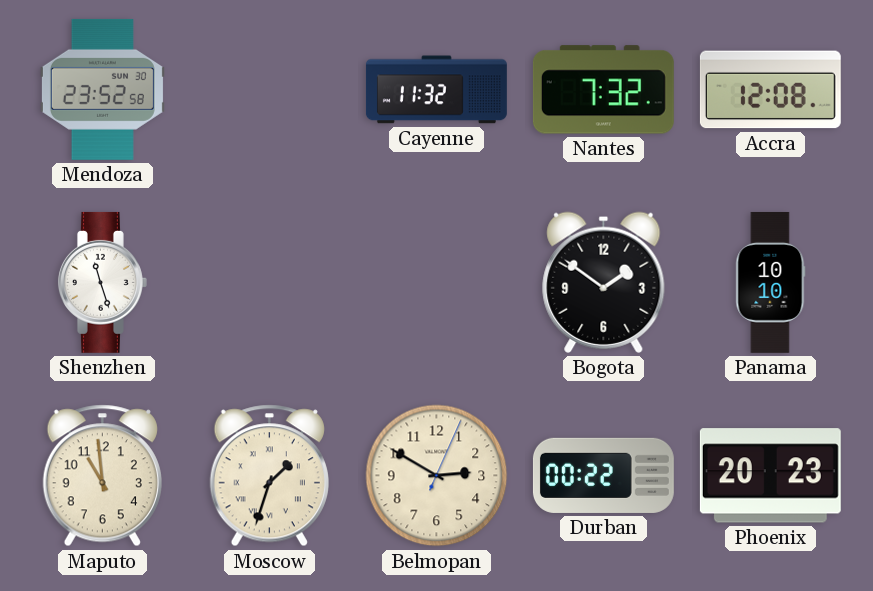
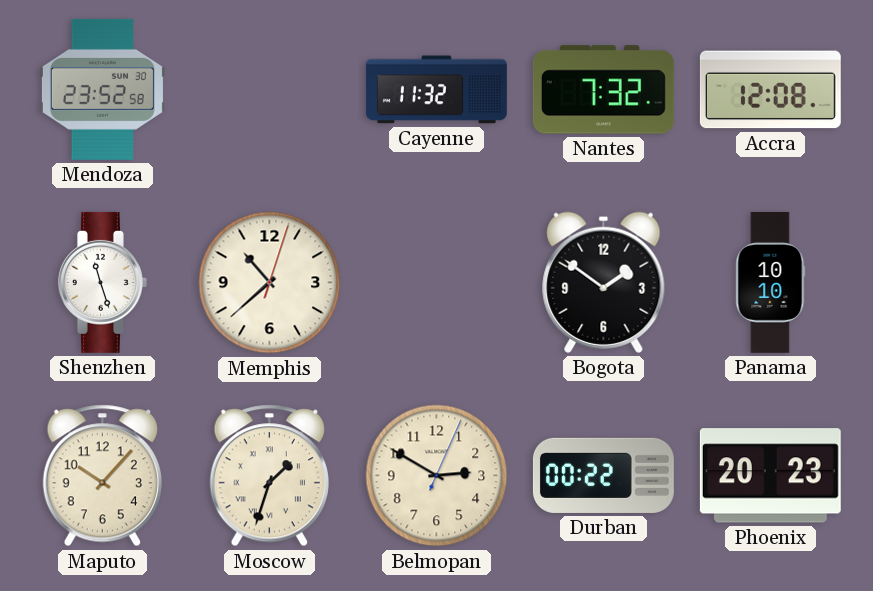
Memphis: none -> 10:38
Maputo: 10:59 -> 10:07
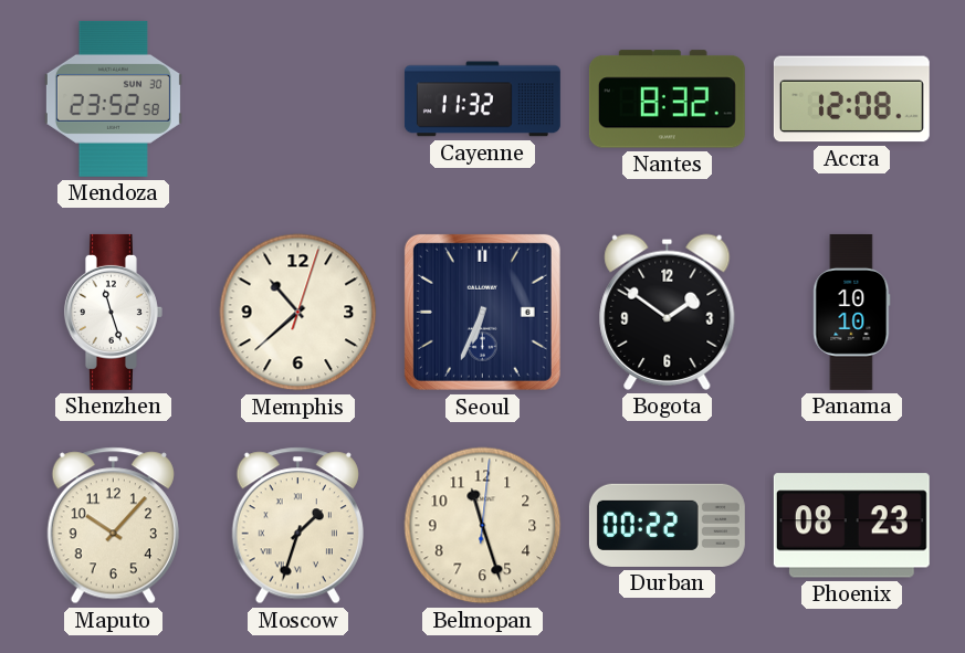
Nantes: 7:32 -> 8:32
Seoul: none -> 6:34
Belmopan: 2:50 -> 11:27
Phoenix: 20:23 -> 08:23
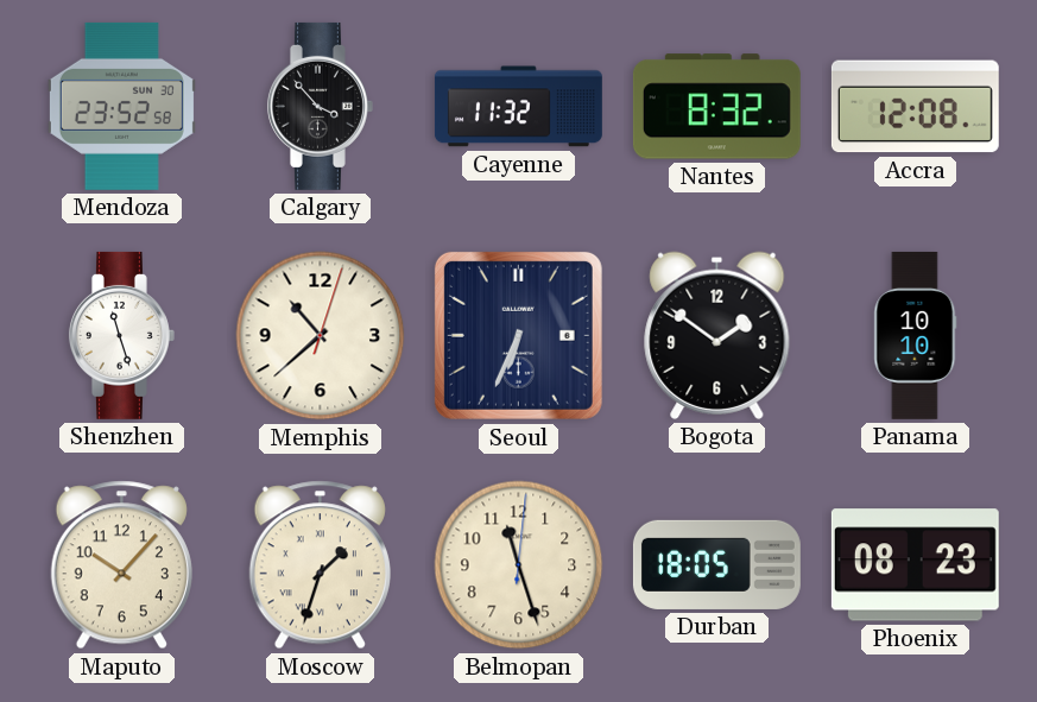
Calgary: none -> 3:53
Durban: 00:22 -> 18:05
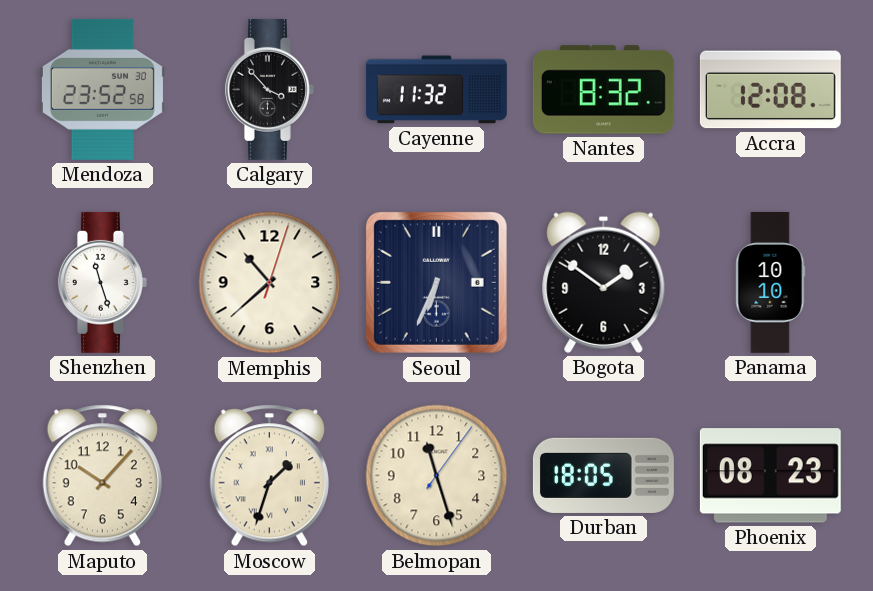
Belmopan: 11:27:01 -> 11:27:06
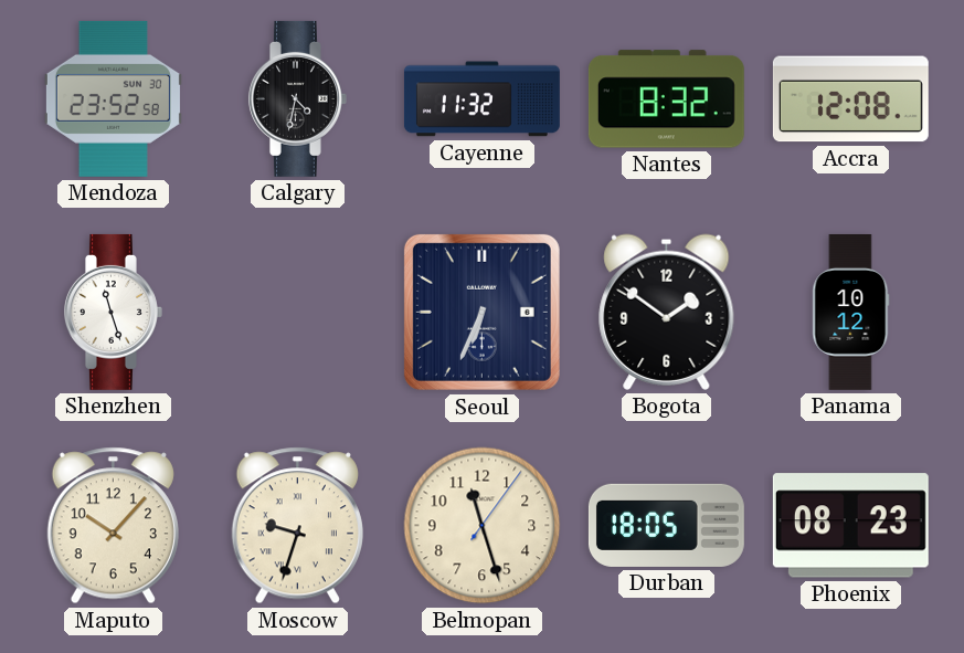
Calgary: 3:53 -> 4:32
Memphis: 10:38 -> none
Panama: 10:10 -> 10:12
Moscow: 1:33 -> 9:33
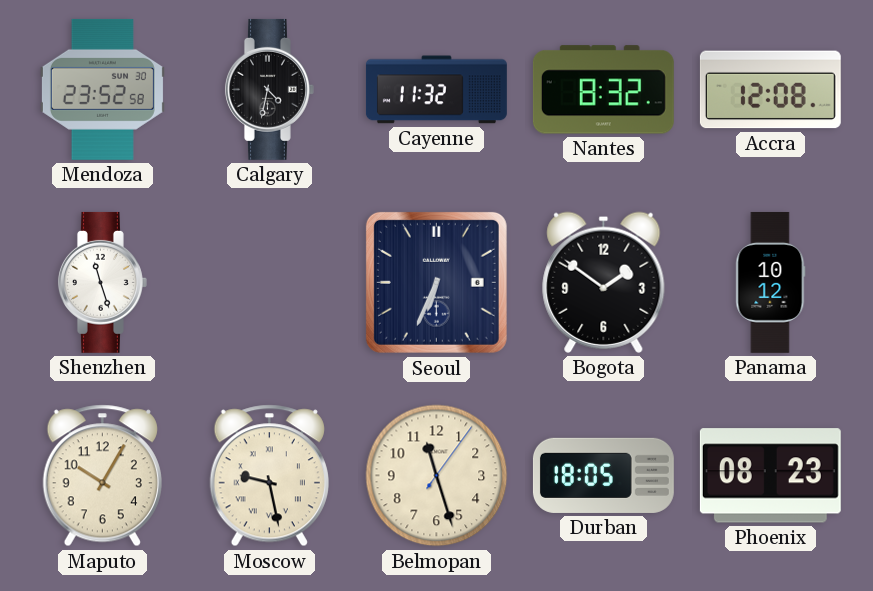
Maputo: 10:07 -> 10:05
Moscow: 9:33 -> 9:28
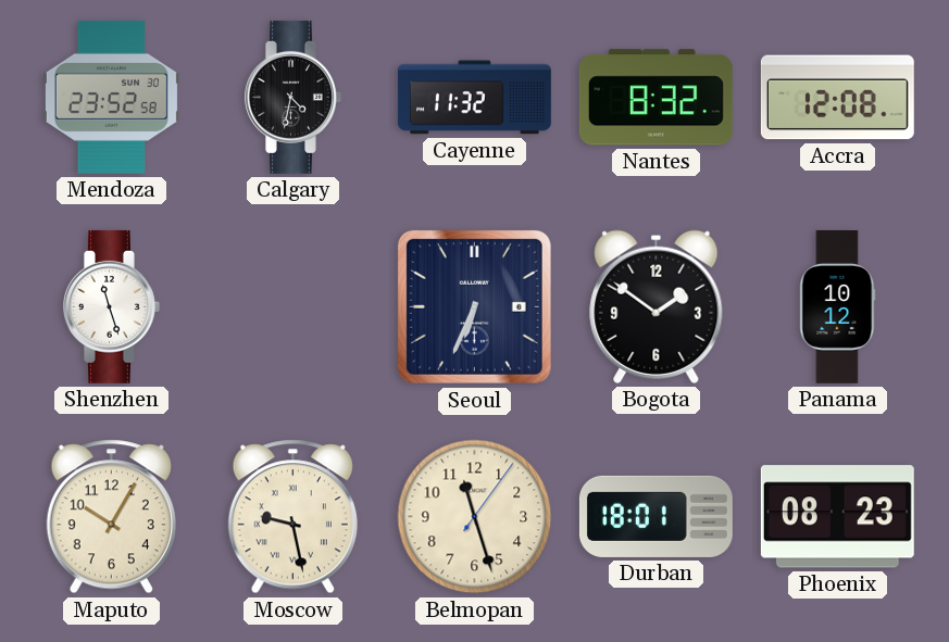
Durban: 18:05 -> 18:01
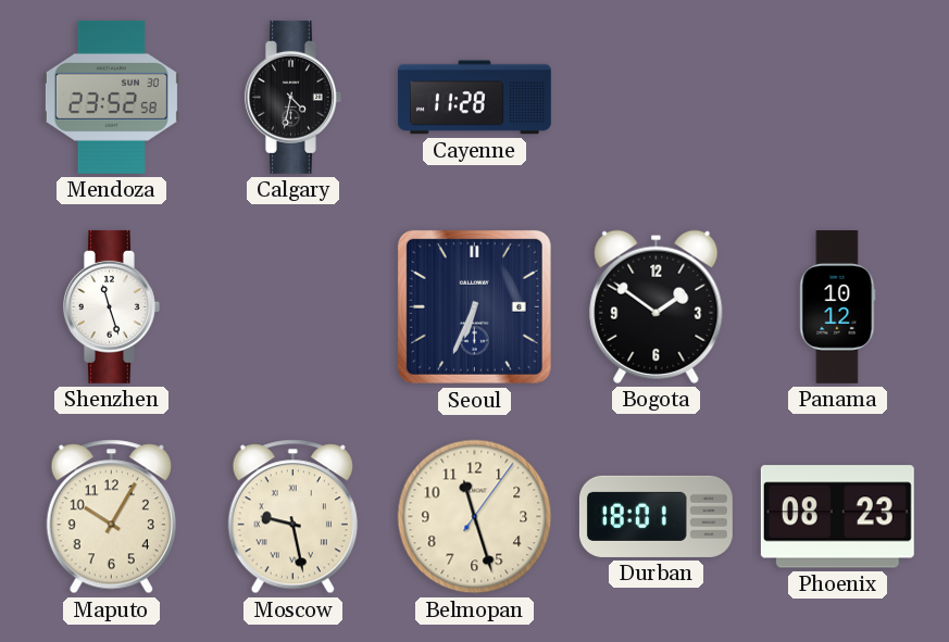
Cayenne: 11:32 -> 11:28
Nantes: 8:32 -> none
Accra: 12:08 -> none
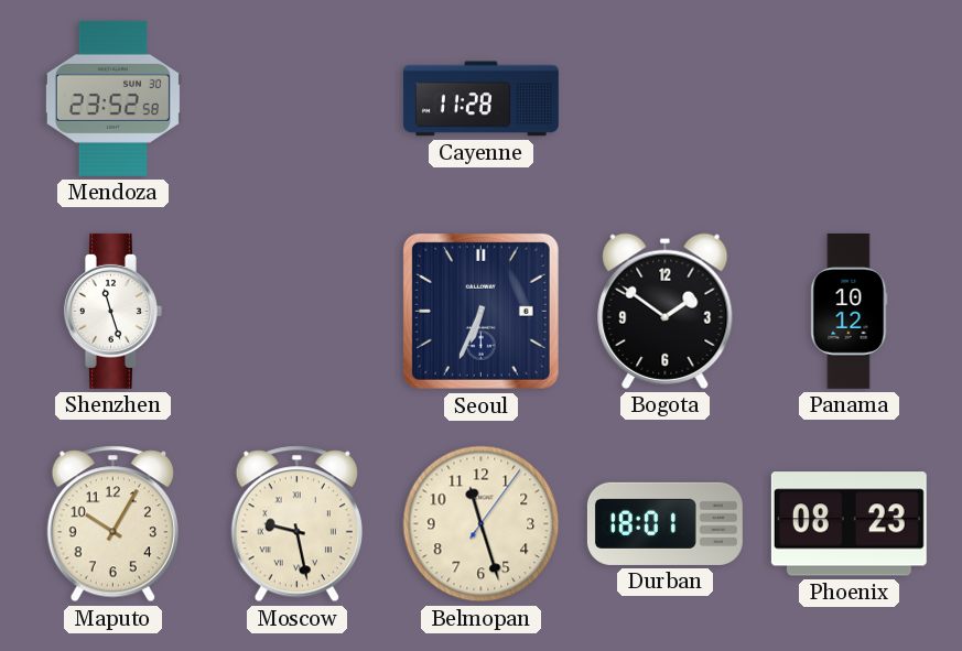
Calgary: 4:32 -> none
